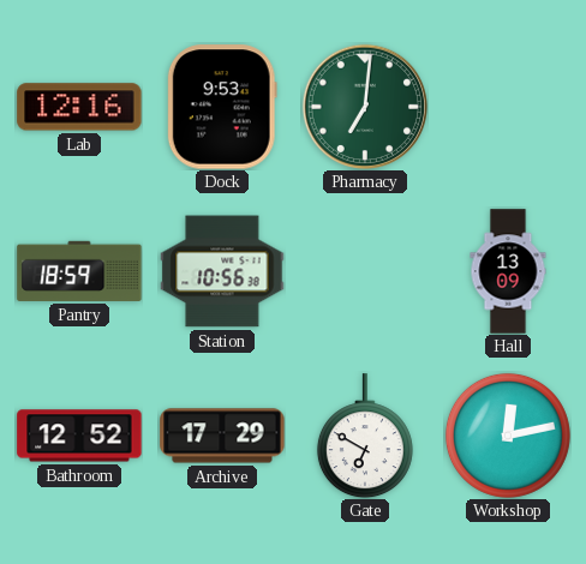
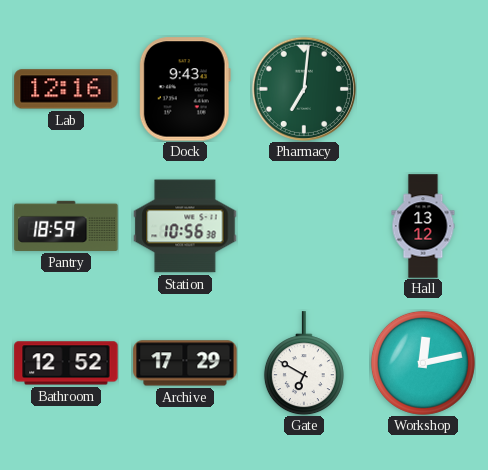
Dock: 9:53 -> 9:43
Hall: 13:09 -> 13:12
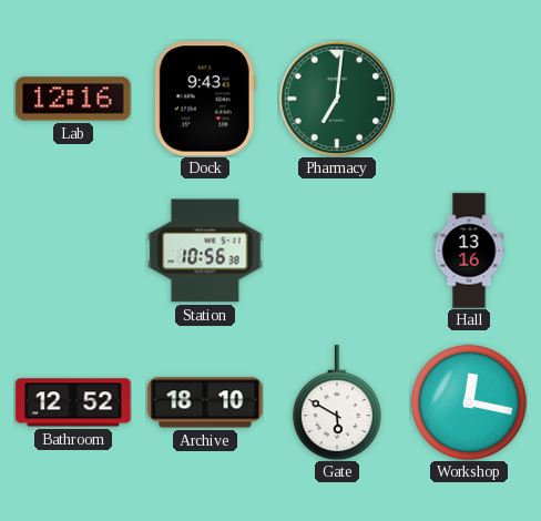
Pantry: 18:59 -> none
Hall: 13:12 -> 13:16
Archive: 17:29 -> 18:10
Gate: 6:50 -> 5:50
Workshop: 12:13 -> 12:17
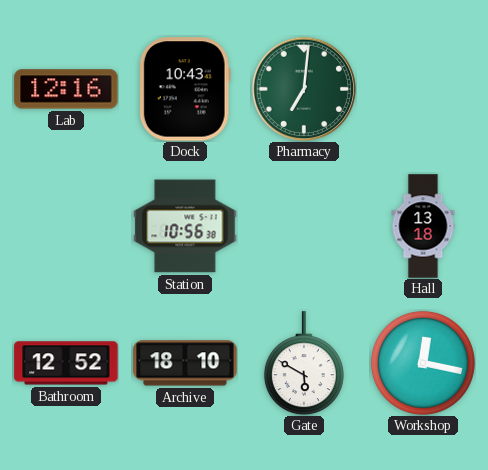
Dock: 9:43 -> 10:43
Hall: 13:16 -> 13:18
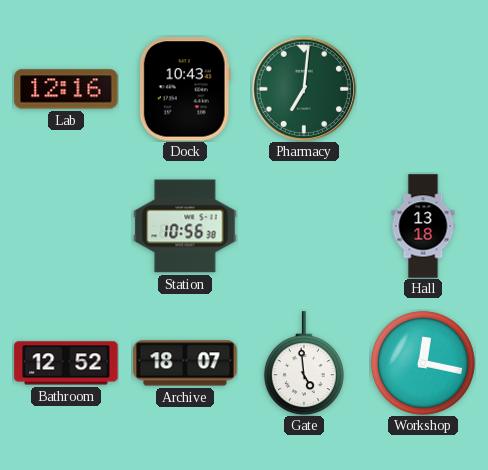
Archive: 18:10 -> 18:07
Gate: 5:50 -> 4:59
